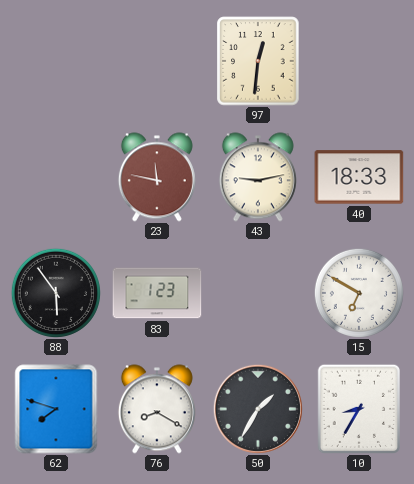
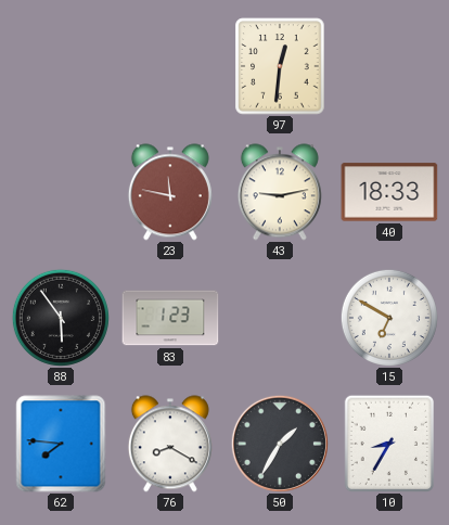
62: 7:48 -> 7:46
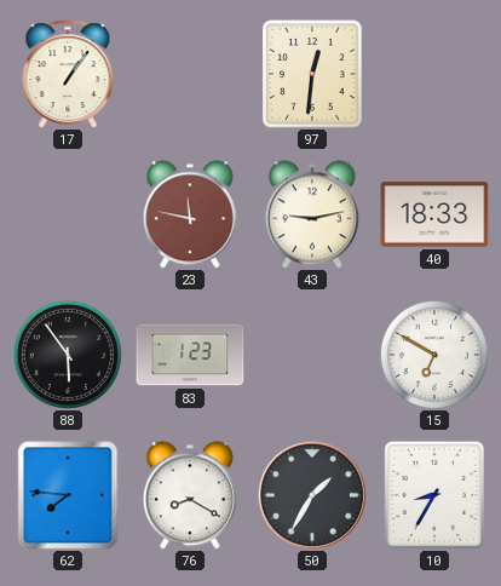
17: none -> 1:06
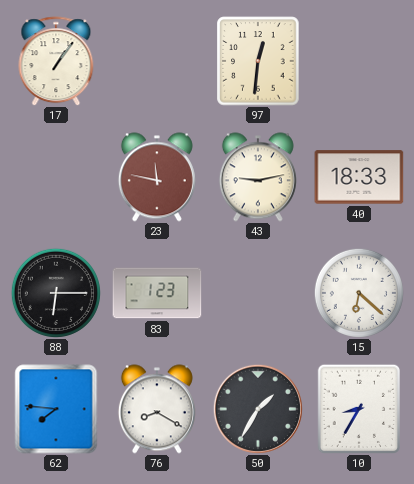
88: 5:54 -> 6:15
15: 6:50 -> 6:22
